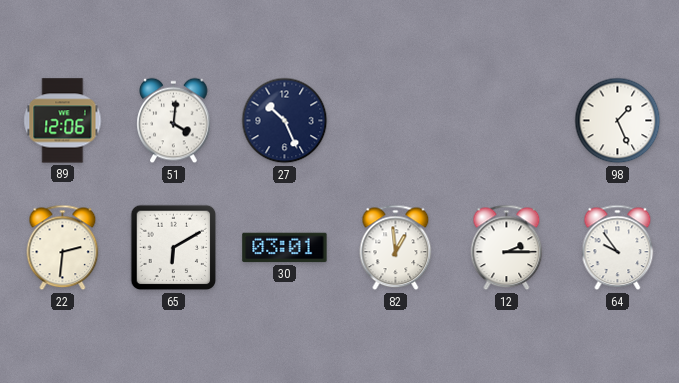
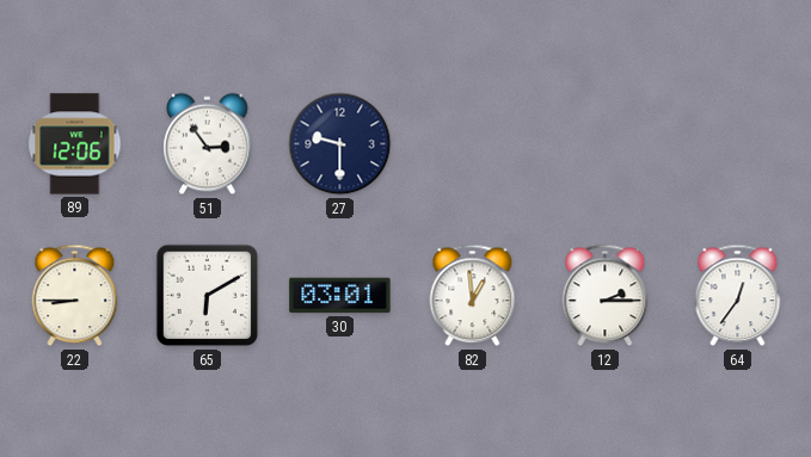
51: 4:01 -> 2:54
27: 10:26 -> 9:30
98: 1:26 -> none
22: 2:31 -> 8:45
64: 9:54 -> 12:36
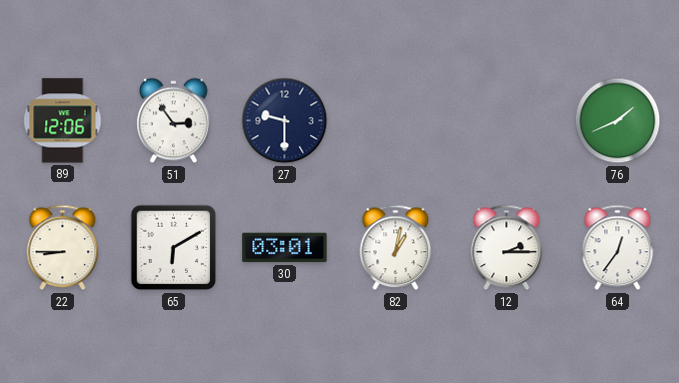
76: none -> 1:41
82: 12:59 -> 1:02
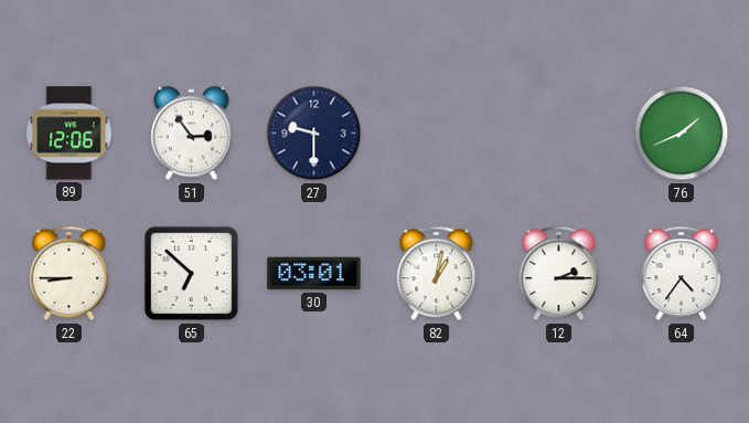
65: 6:10 -> 6:52
64: 12:36 -> 4:36
